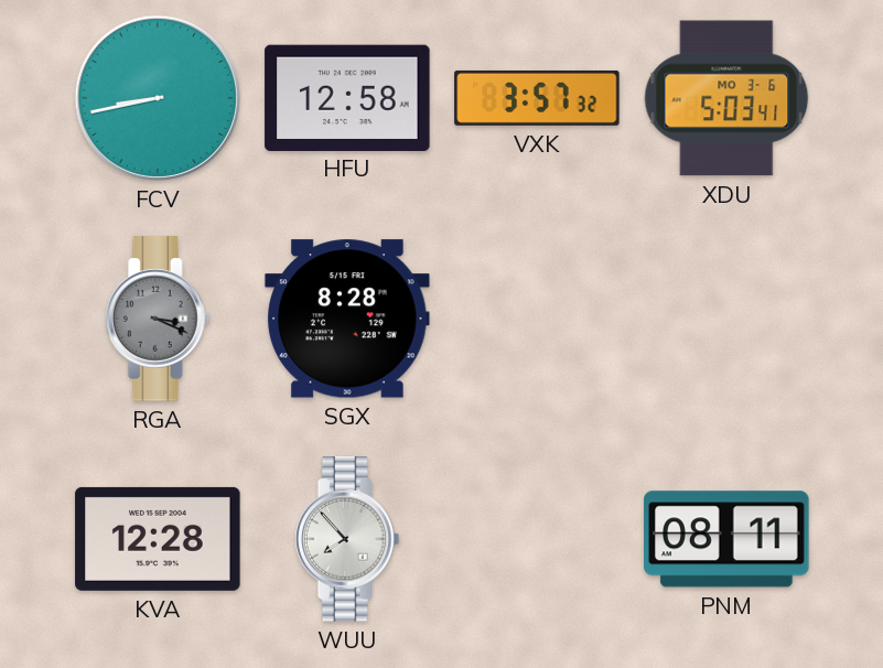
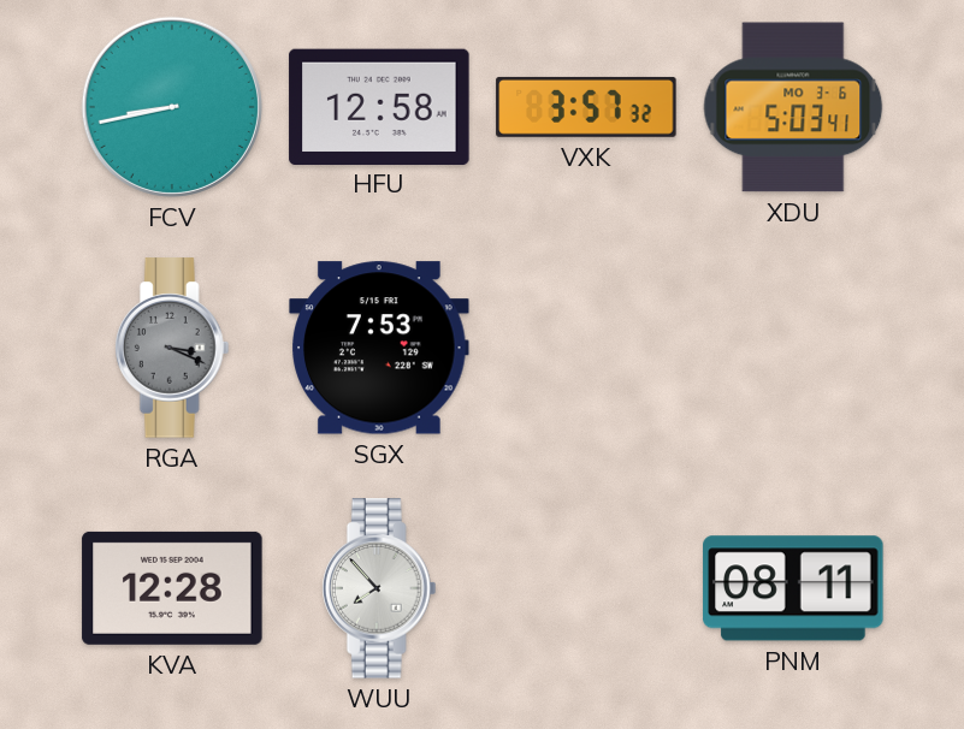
SGX: 8:28 -> 7:53
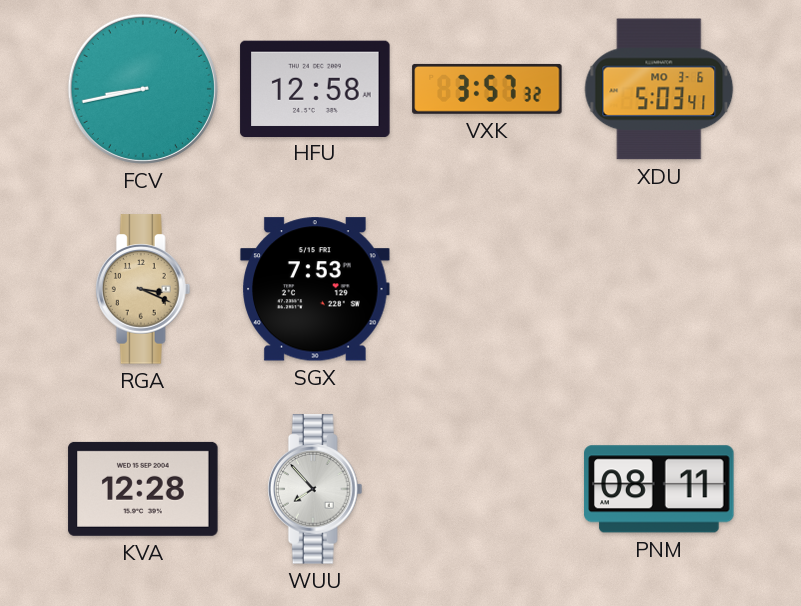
RGA dial: grey -> champagne
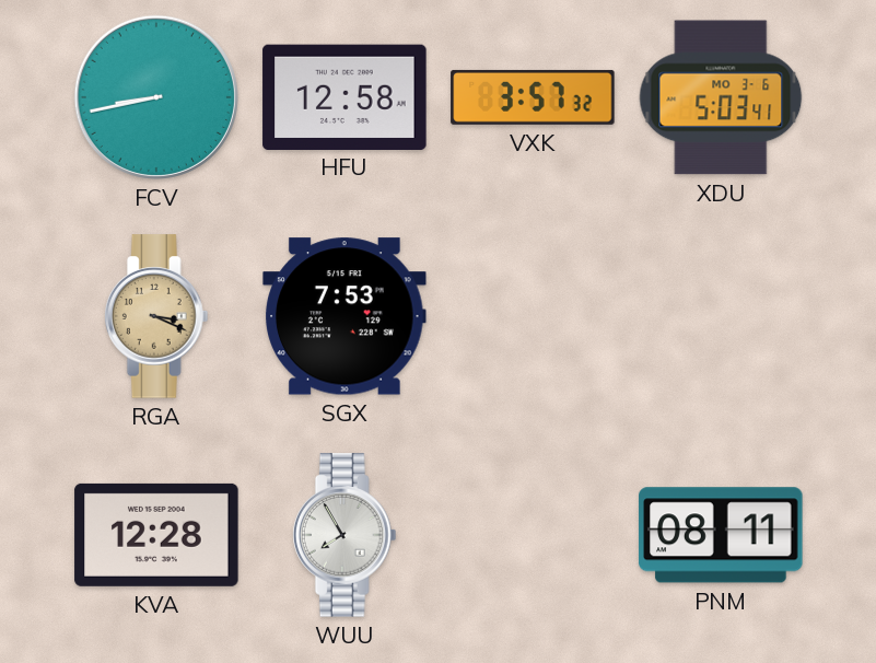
WUU: 7:53 -> 7:55
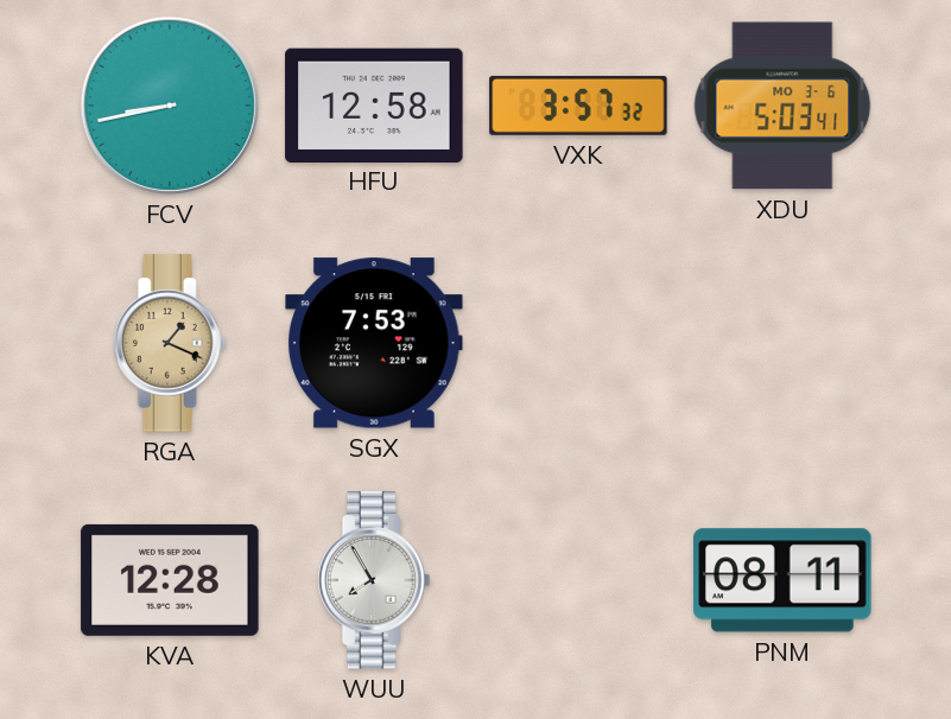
RGA: 3:19 -> 1:19
